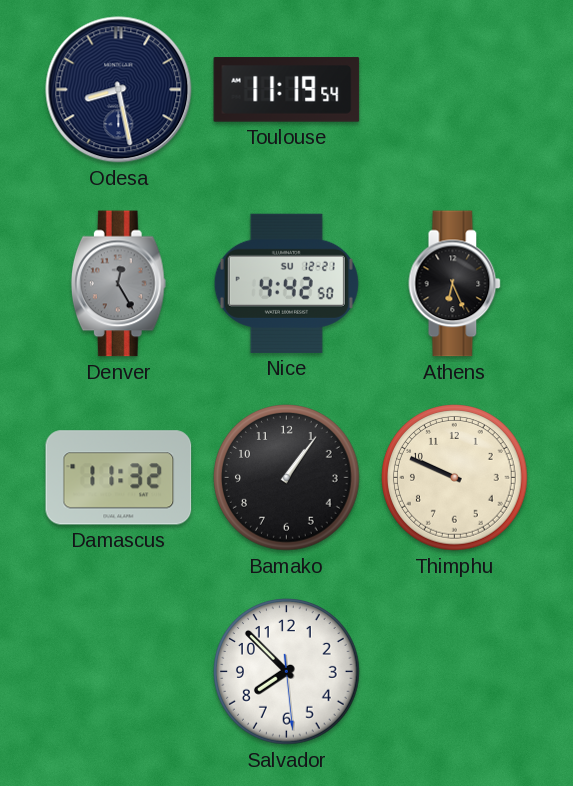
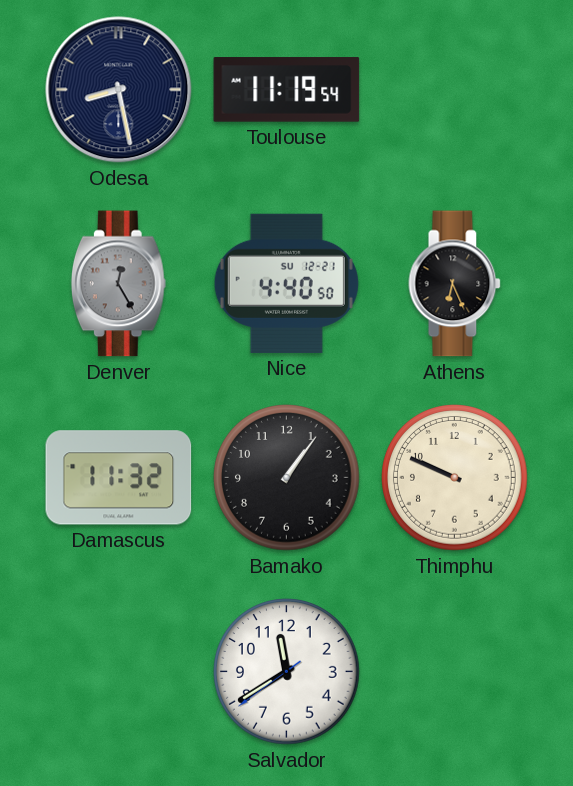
Nice: 4:42 -> 4:40
Salvador: 7:52 -> 11:39
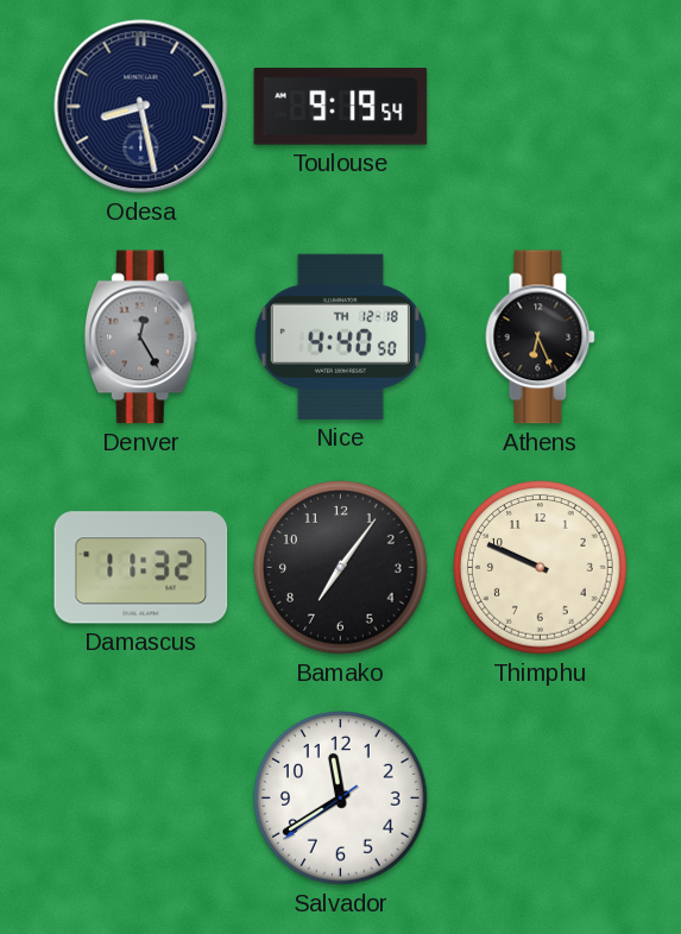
Toulouse: 11:19 -> 9:19
Nice date: SU 12-21 -> TH 12-18
Bamako: 1:06 -> 7:06
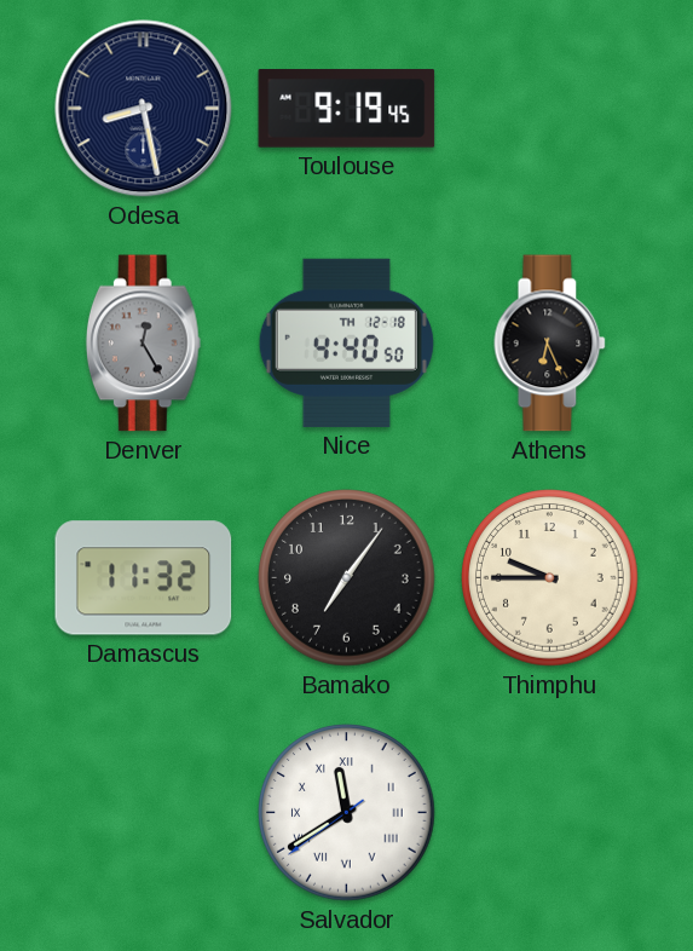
Toulouse: 9:19:54 -> 9:19:45
Thimphu: 9:49 -> 9:45
Salvador numerals: Arabic -> Roman
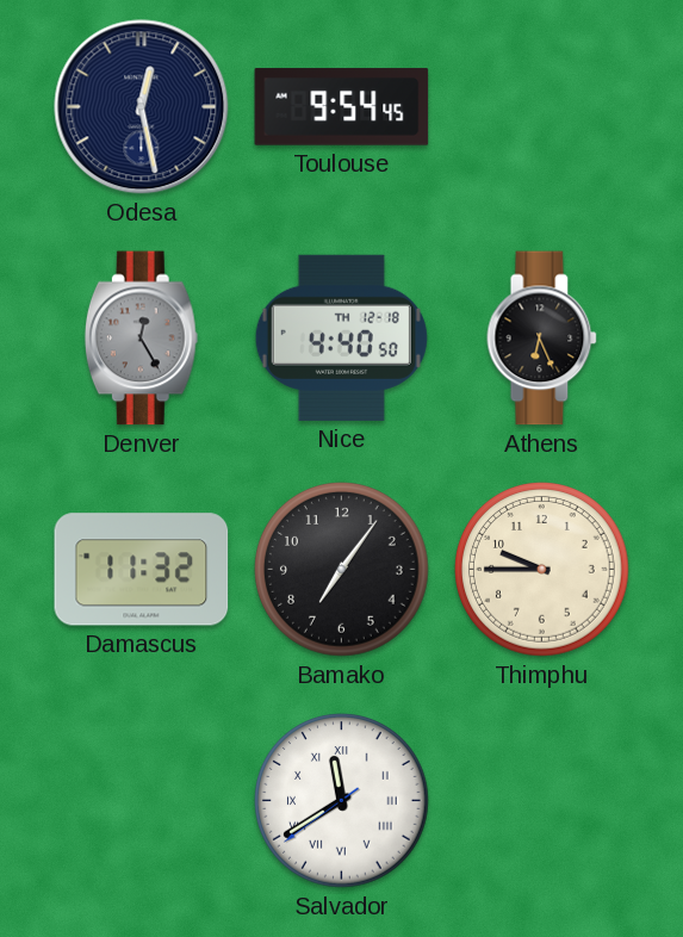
Odesa: 8:28 -> 12:28
Toulouse: 9:19 -> 9:54
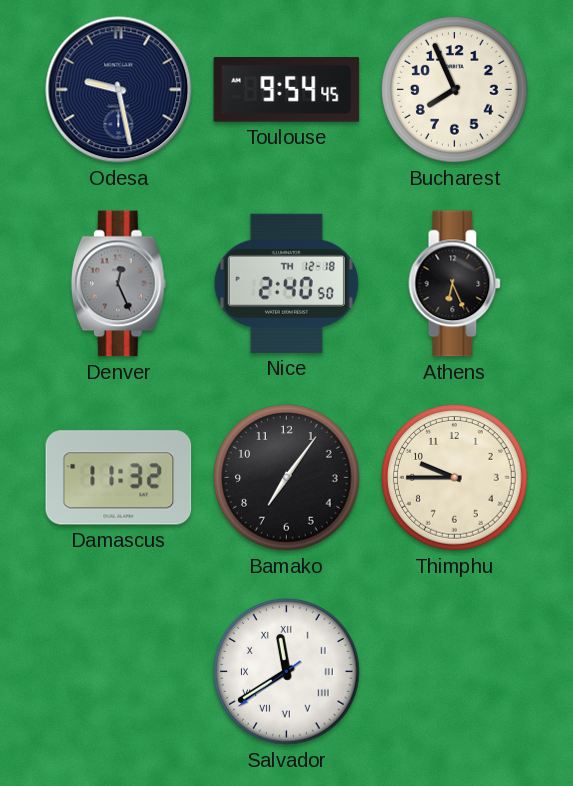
Odesa: 12:28 -> 9:28
Bucharest: none -> 7:56
Denver: 12:25 -> 12:26
Nice: 4:40 -> 2:40
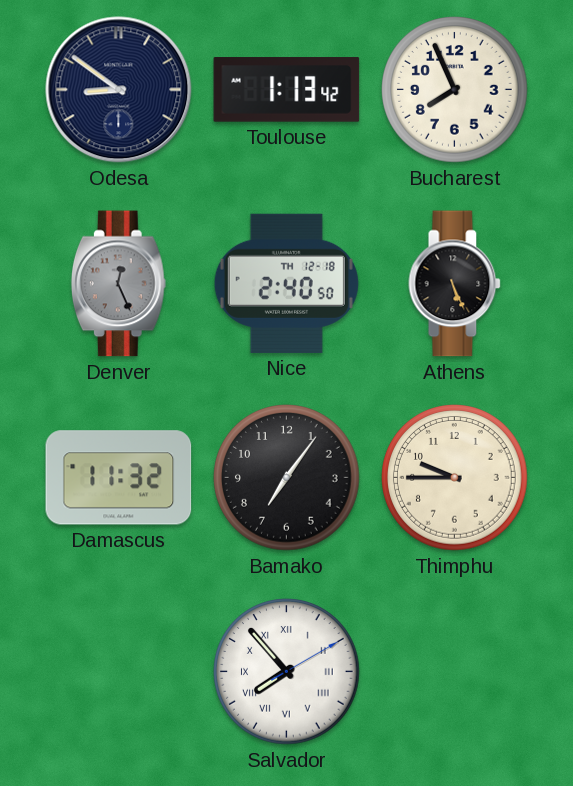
Odesa: 9:28 -> 8:51
Toulouse: 9:54 -> 1:13
Athens: 6:26 -> 5:26
Salvador: 11:39 -> 7:53
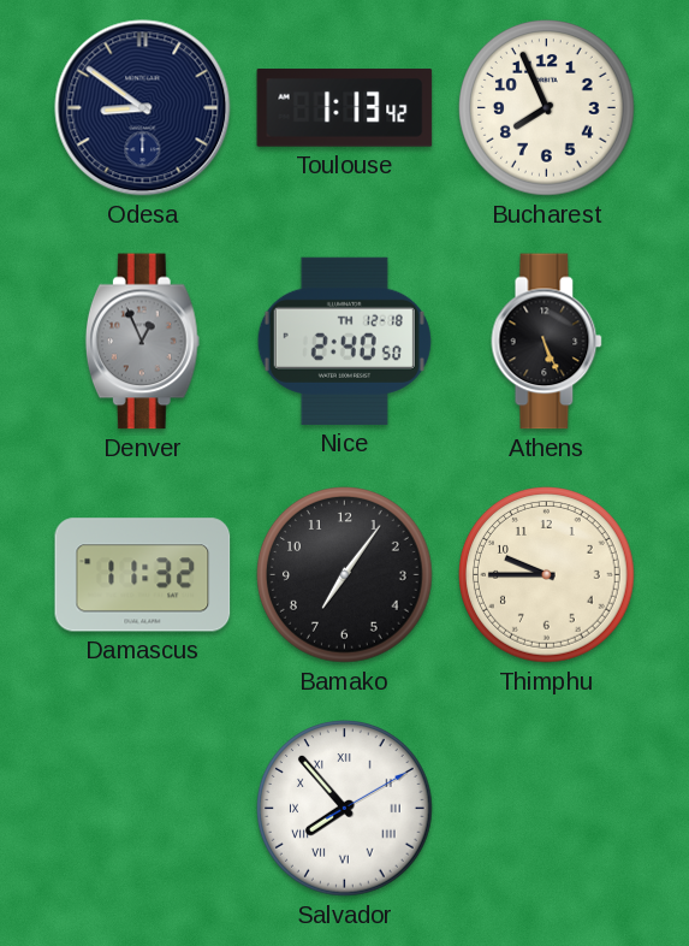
Denver: 12:26 -> 12:56
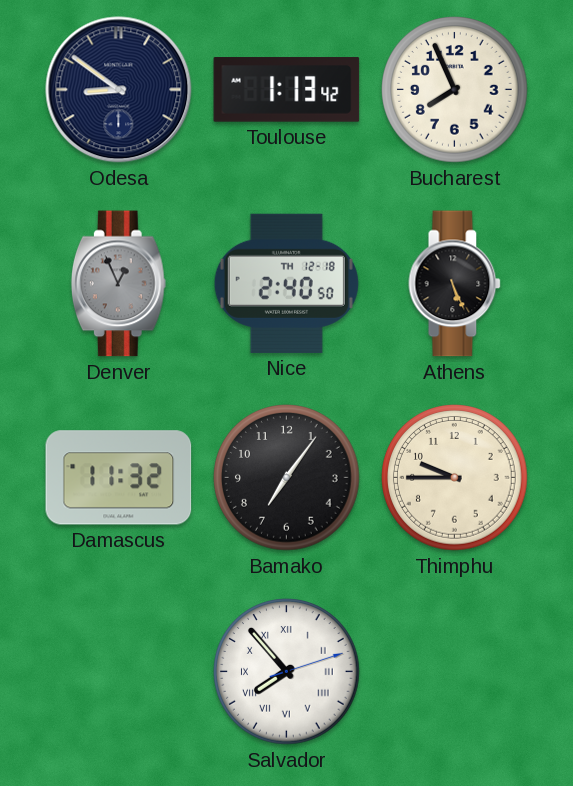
Salvador: 7:53:10 -> 7:53:12
